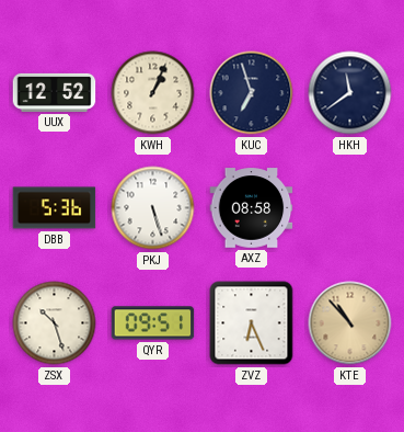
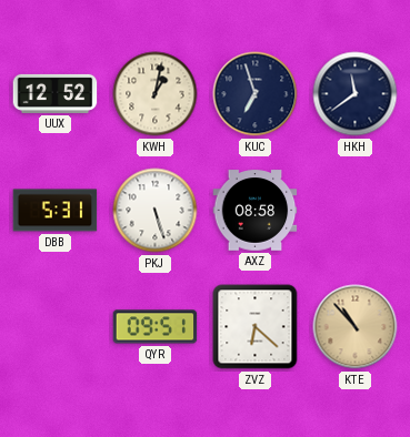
KWH: 1:04 -> 1:02
DBB: 5:36 -> 5:31
ZSX: 10:27 -> none
ZVZ: 6:26 -> 6:22
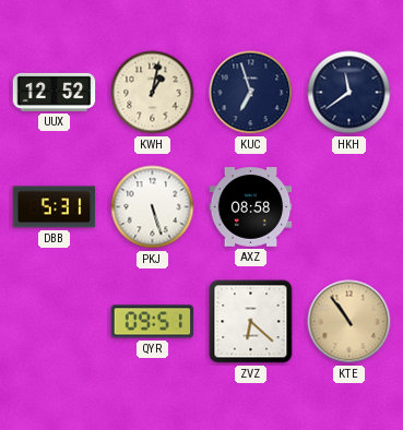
KTE: 10:53 -> 10:54
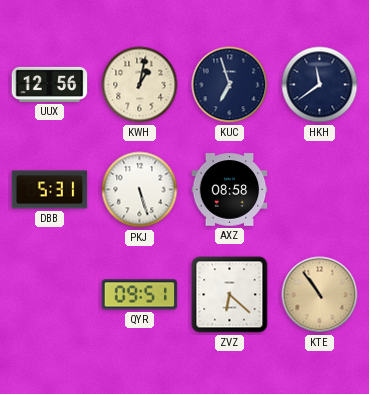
UUX: 12:52 -> 12:56
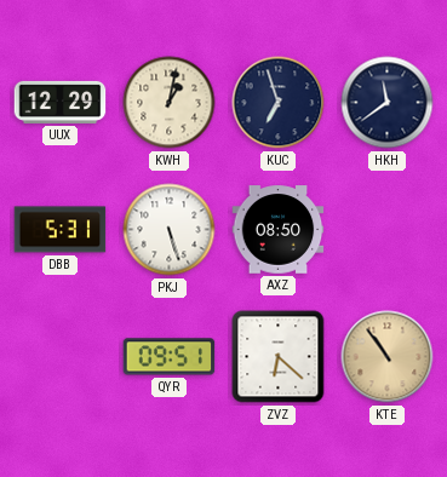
UUX: 12:56 -> 12:29
AXZ: 08:58 -> 08:50
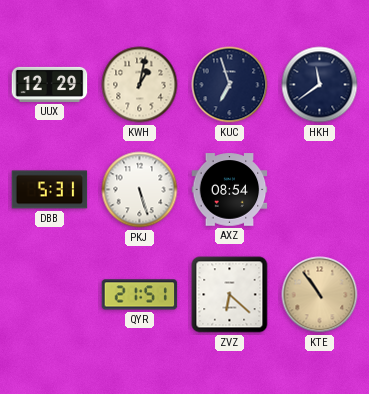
AXZ: 08:50 -> 08:54
QYR: 09:51 -> 21:51
